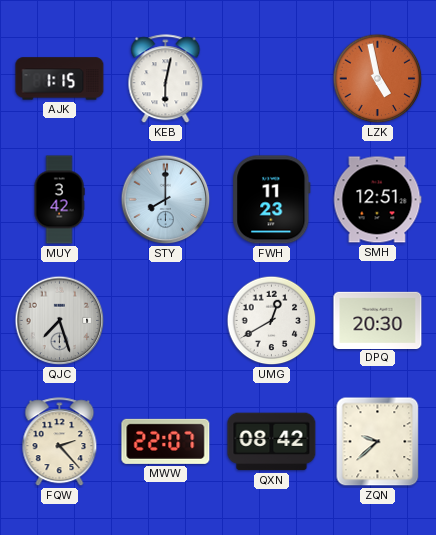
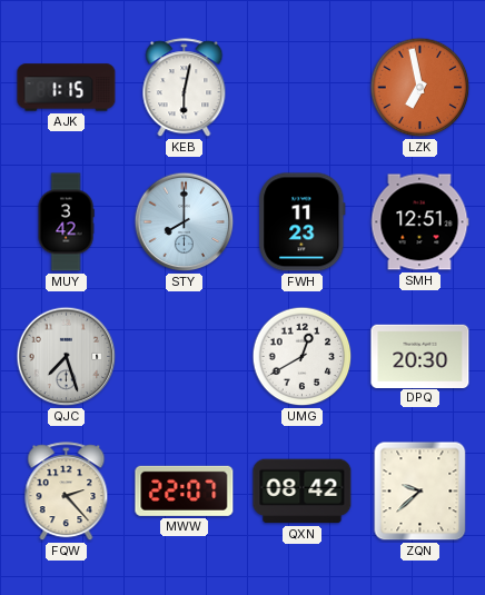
LZK: 4:58 -> 6:58
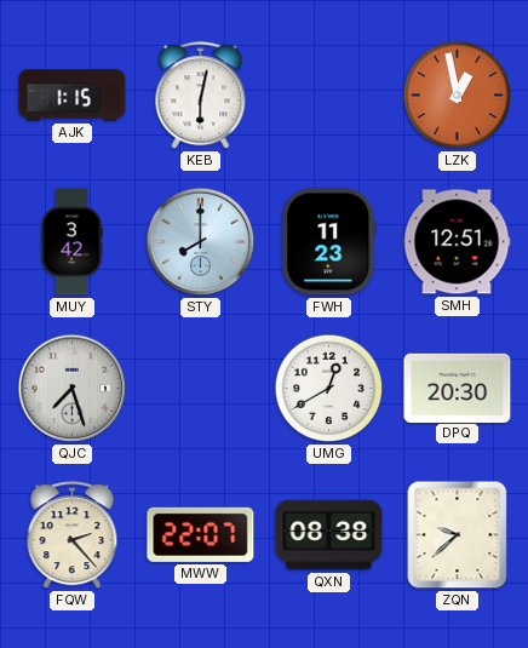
LZK: 6:58 -> 12:58
QXN: 08:42 -> 08:38
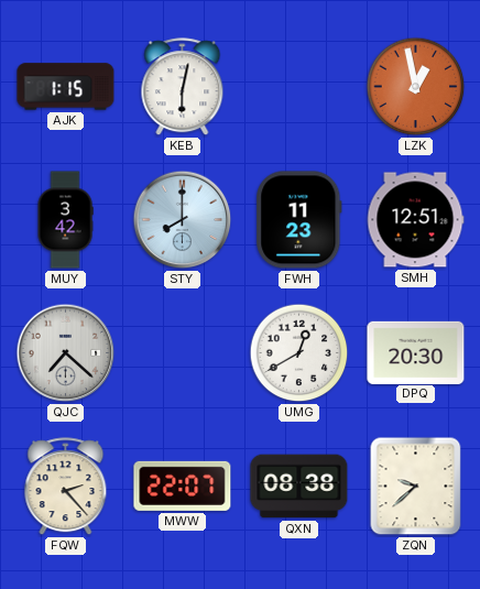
QJC: 7:27 -> 7:22
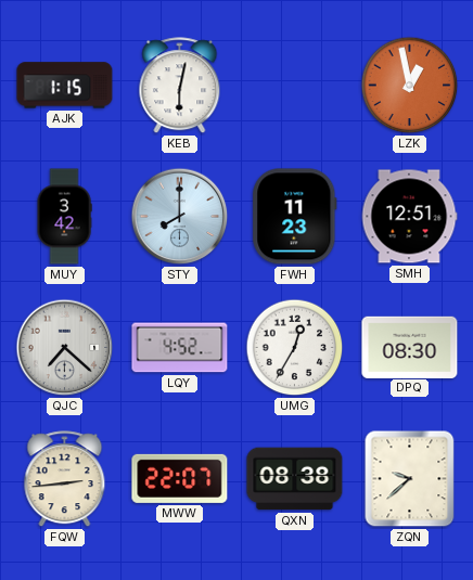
LQY: none -> 4:52
UMG: 12:40 -> 12:35
DPQ: 20:30 -> 08:30
FQW: 2:23 -> 2:44
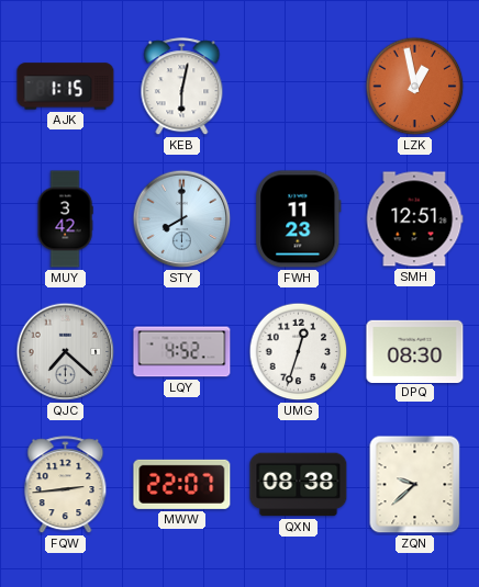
UMG: 12:35 -> 12:33
